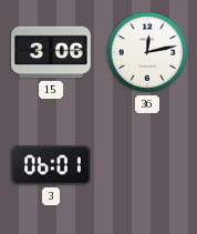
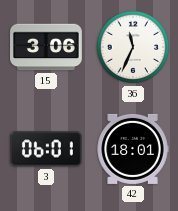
36: 12:13 -> 11:34
42: none -> 18:01
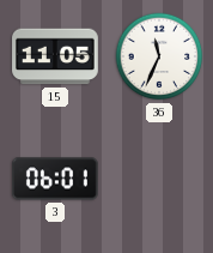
15: 3:06 -> 11:05
42: 18:01 -> none
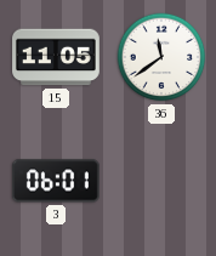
36: 11:34 -> 11:39
